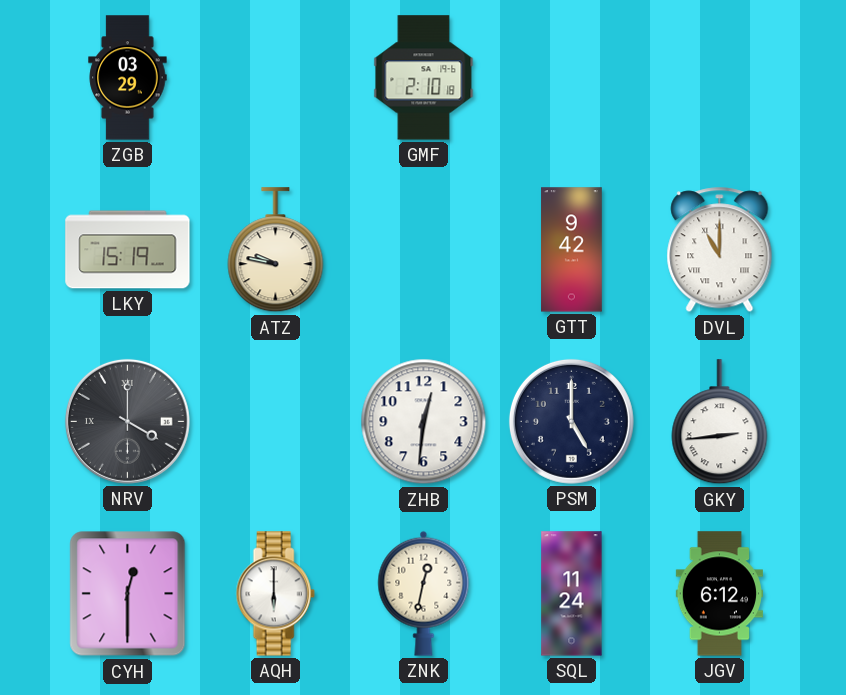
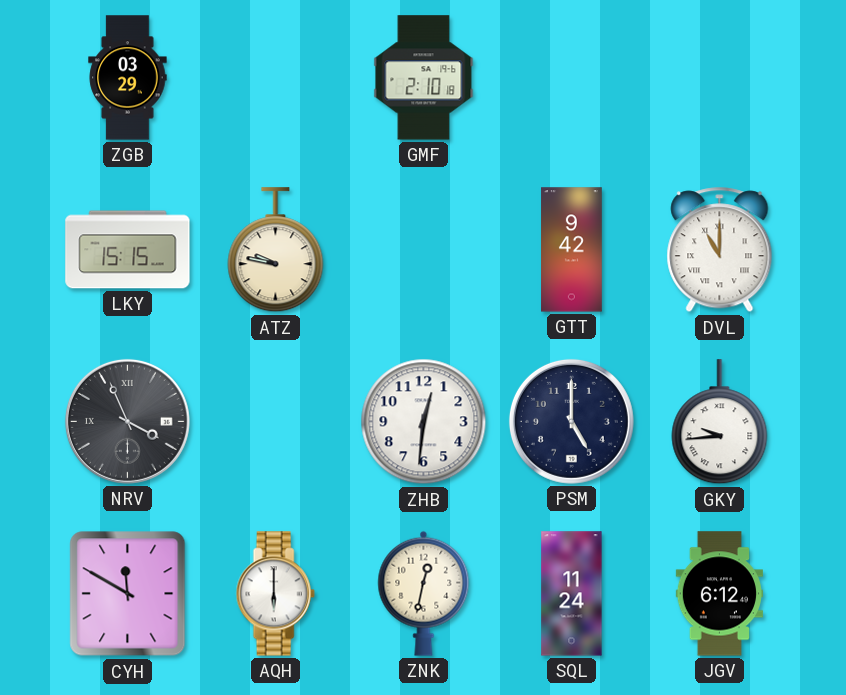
LKY: 15:19 -> 15:15
NRV: 4:00 -> 3:56
GKY: 2:44 -> 9:44
CYH: 12:30 -> 11:50
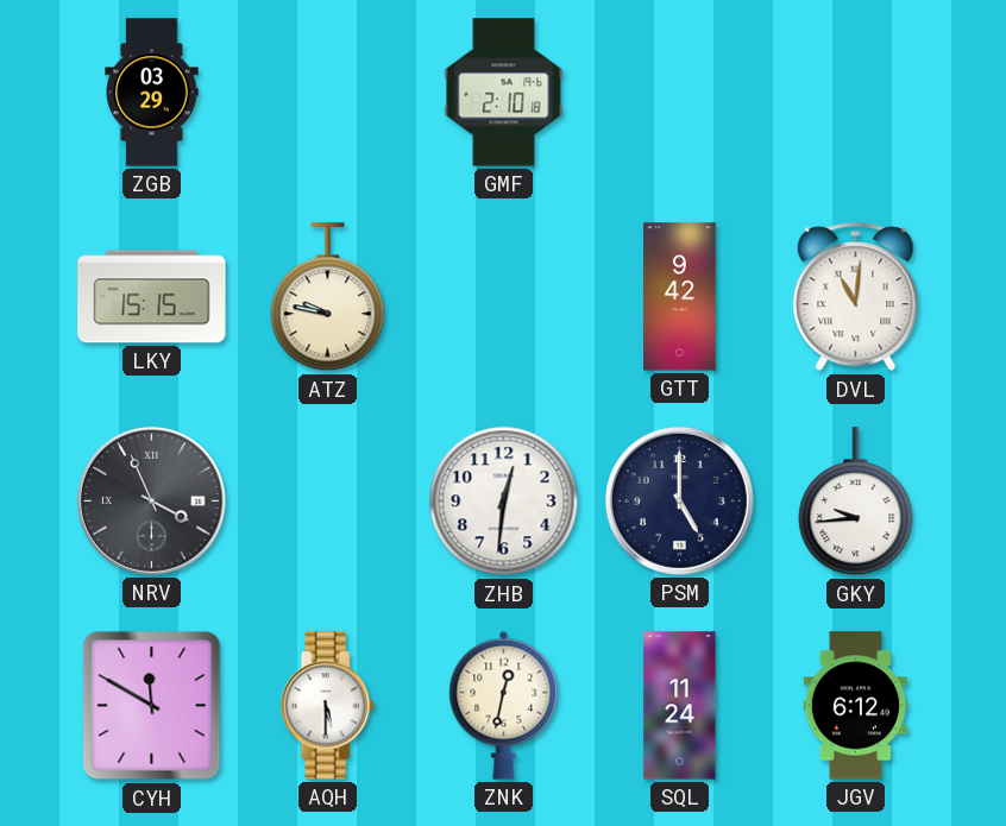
DVL: 11:00 -> 11:01
AQH: 6:00 -> 5:30
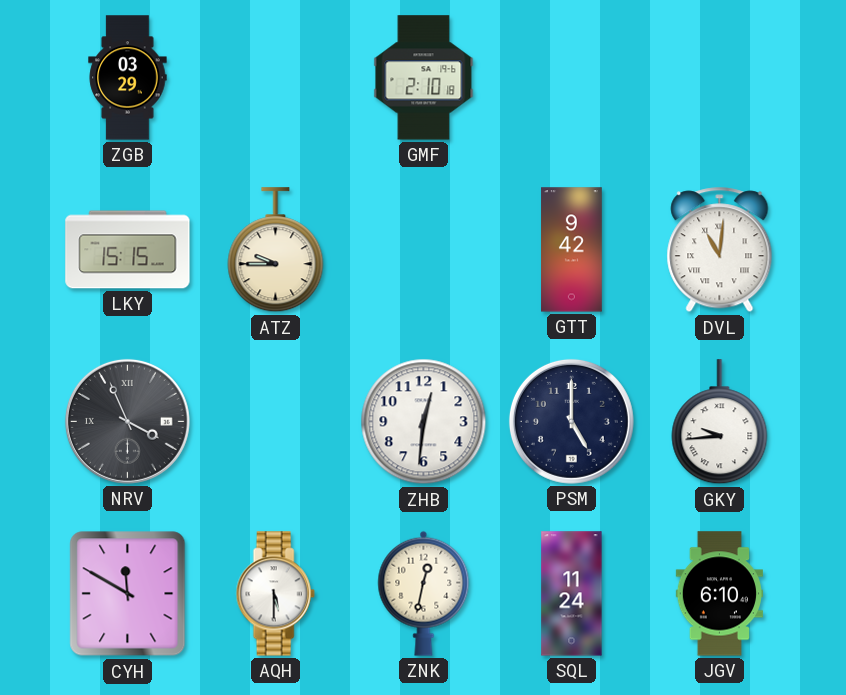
ATZ: 9:47 -> 9:45
JGV: 6:12 -> 6:10
